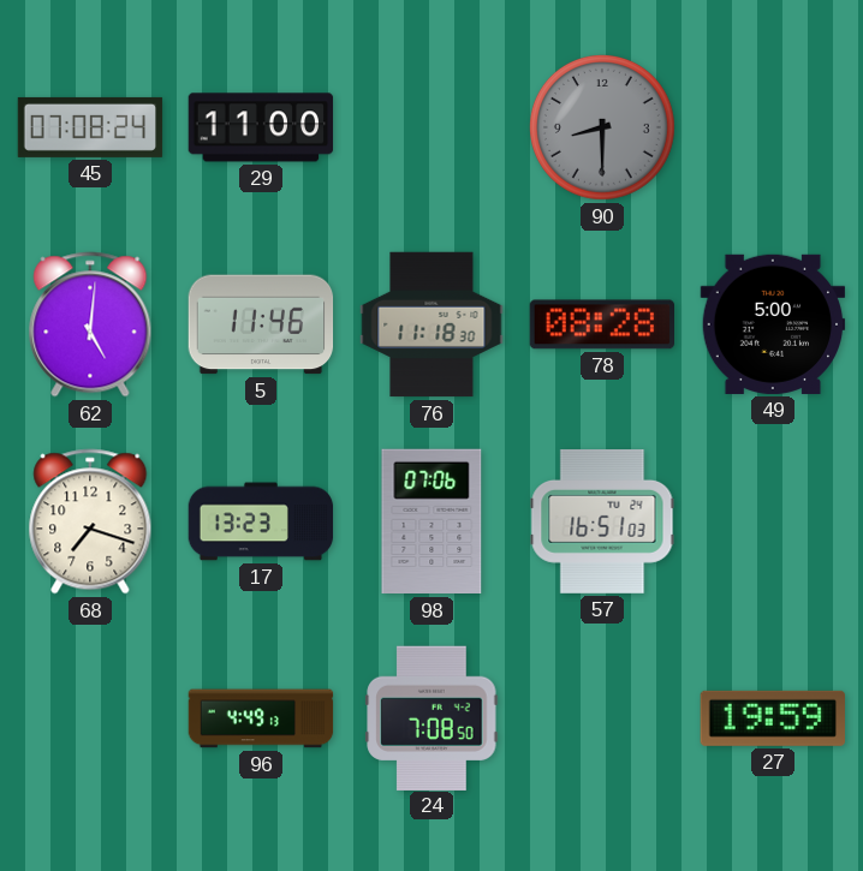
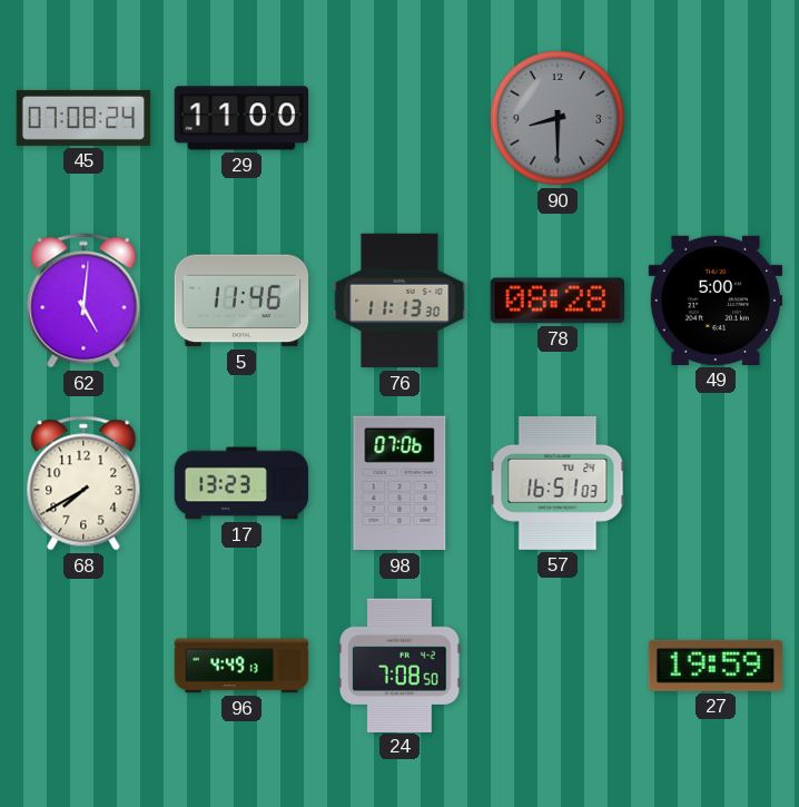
76: 11:18 -> 11:13
68: 7:18 -> 7:40
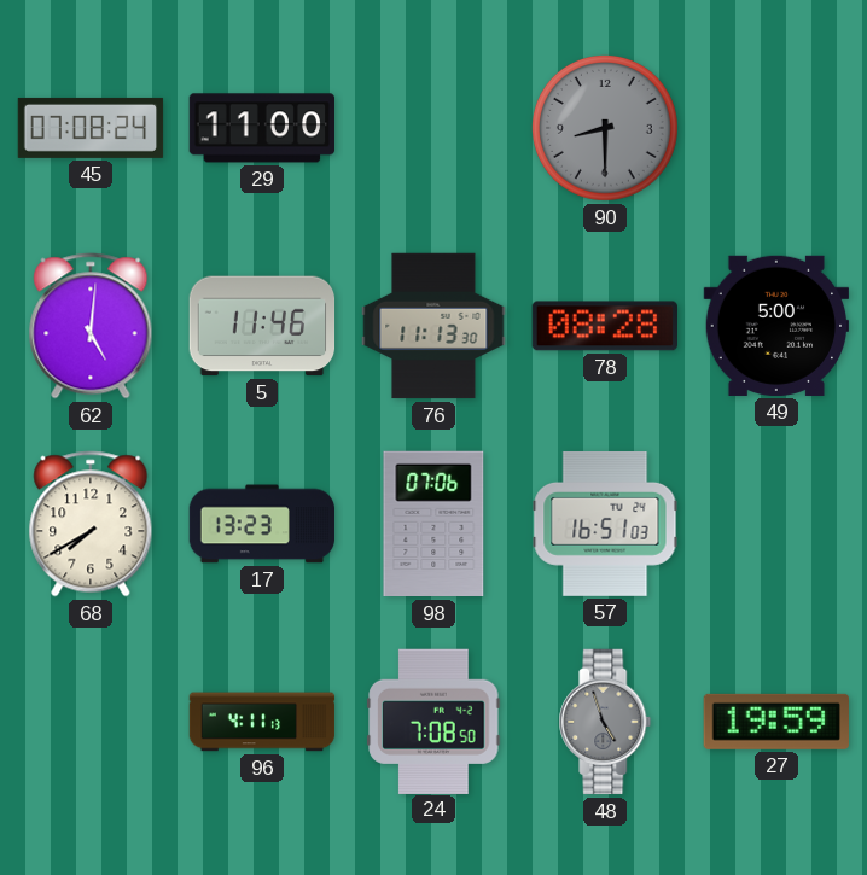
96: 4:49 -> 4:11
48: none -> 4:57
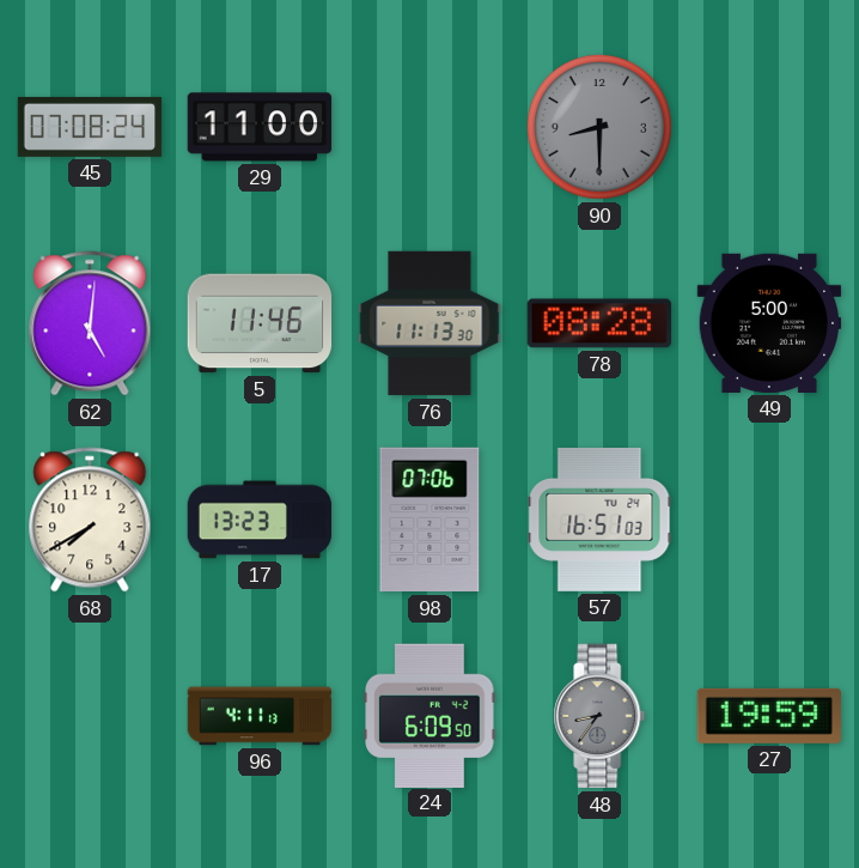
24: 7:08 -> 6:09
48: 4:57 -> 8:36
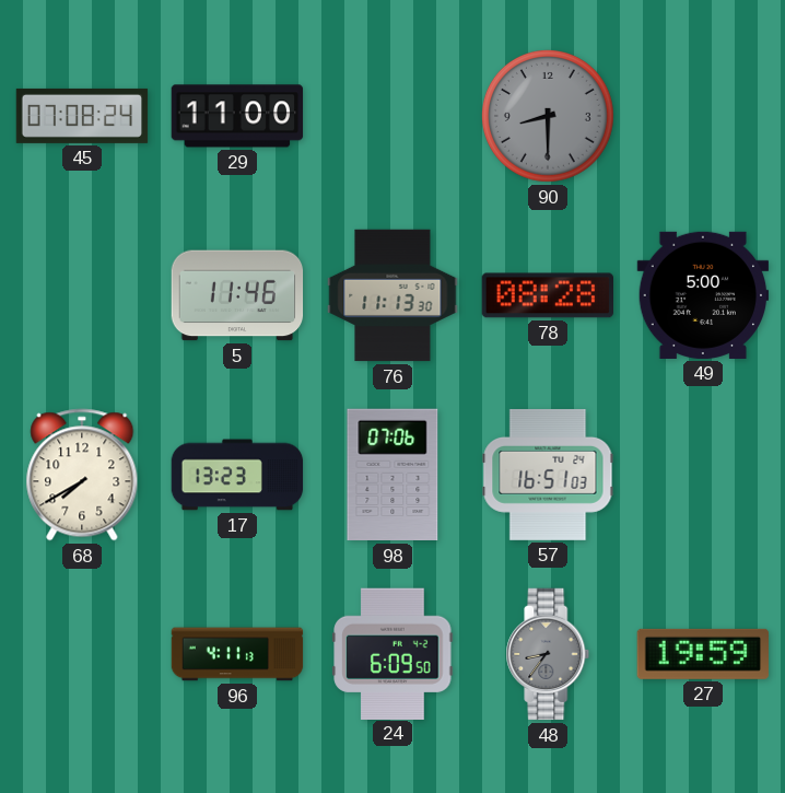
62: 5:01 -> none
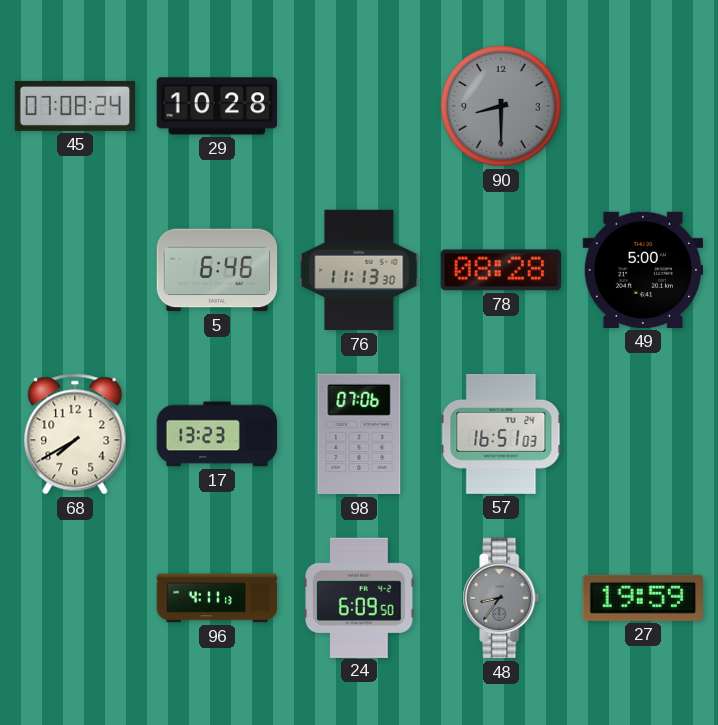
29: 11:00 -> 10:28
5: 11:46 -> 6:46
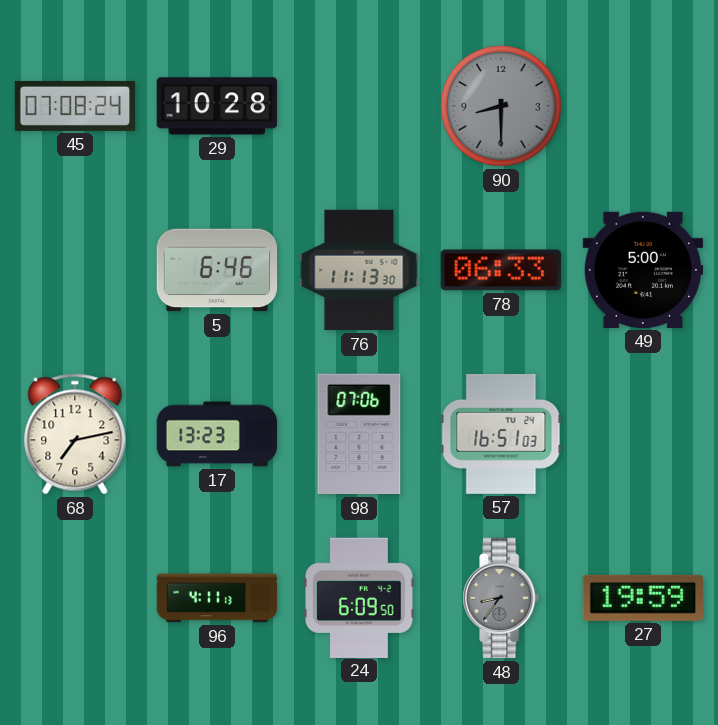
78: 08:28 -> 06:33
68: 7:40 -> 7:13
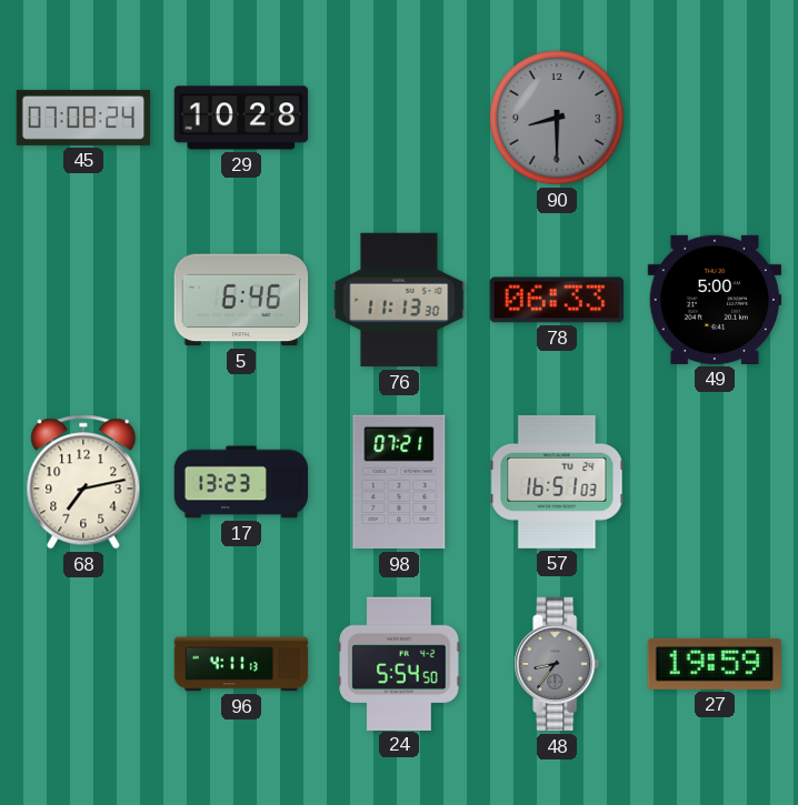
98: 07:06 -> 07:21
24: 6:09 -> 5:54
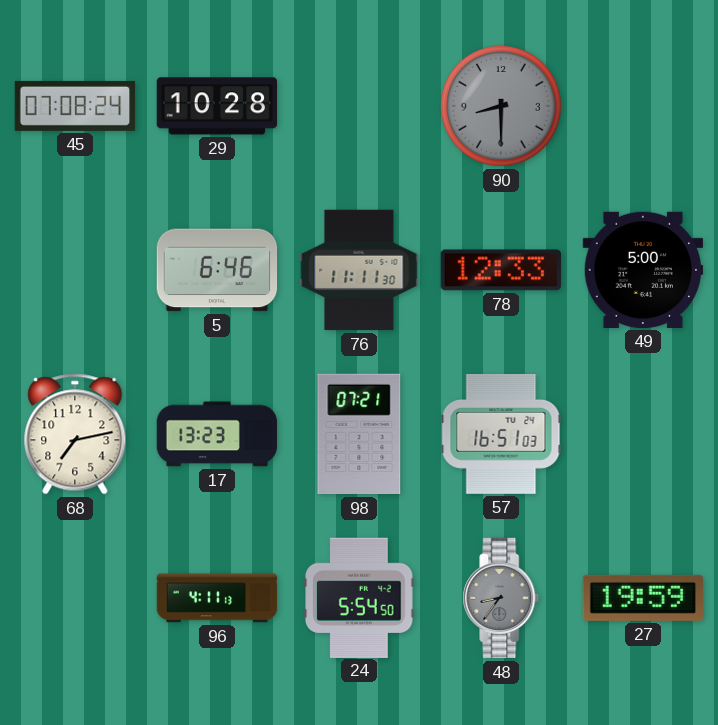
76: 11:13 -> 11:11
78: 06:33 -> 12:33
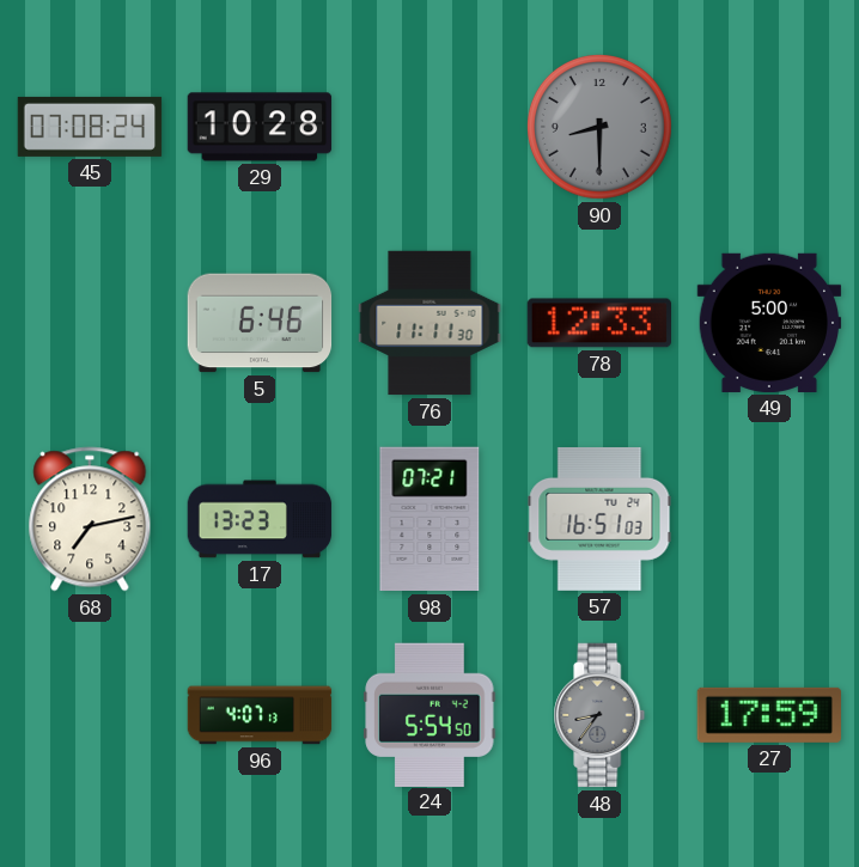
96: 4:11 -> 4:07
27: 19:59 -> 17:59
